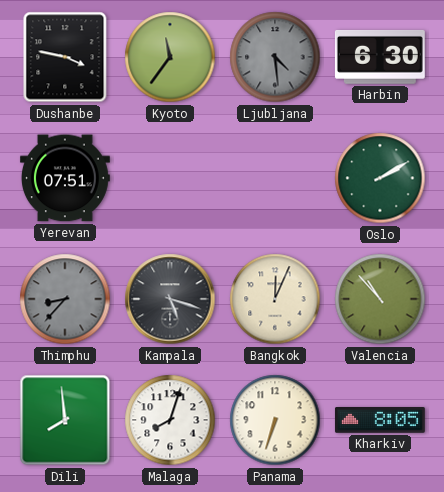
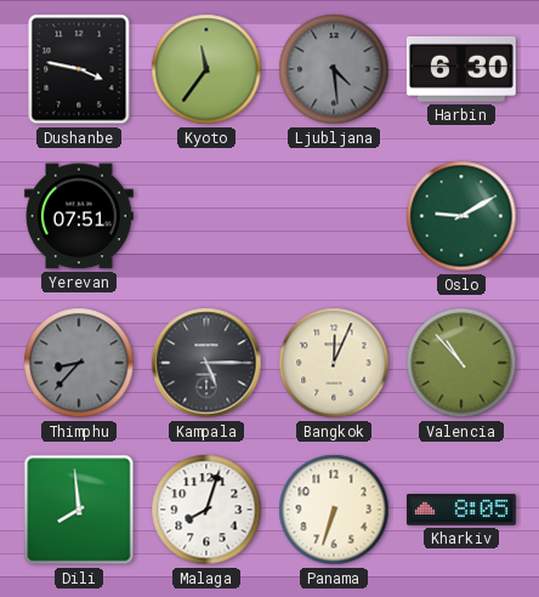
Oslo: 2:10 -> 9:10
Kampala: 5:18 -> 5:15
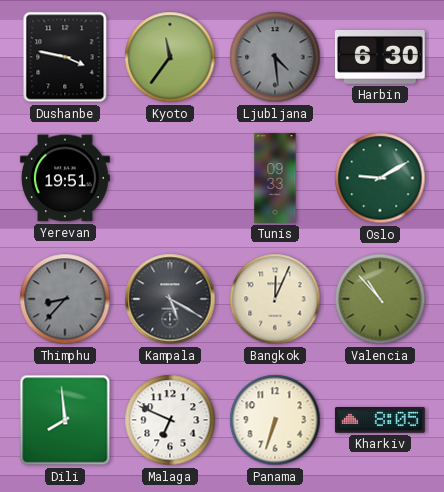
Yerevan: 07:51 -> 19:51
Tunis: none -> 09:33
Kampala: 5:15 -> 5:20
Malaga: 8:03 -> 6:49
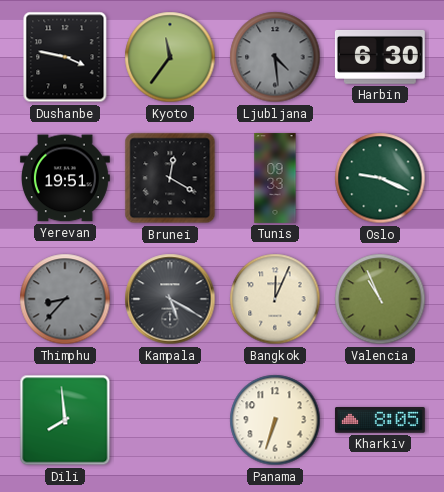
Brunei: none -> 12:20
Oslo: 9:10 -> 9:19
Valencia: 10:53 -> 10:56
Malaga: 6:49 -> none
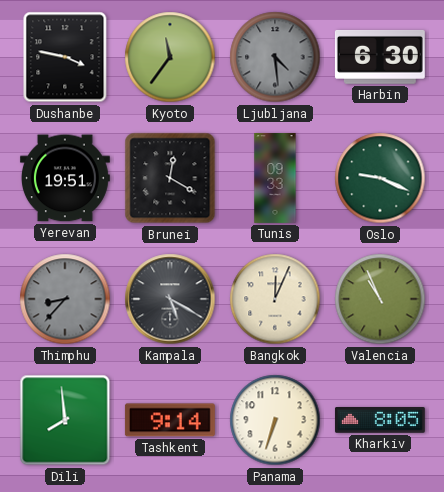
Tashkent: none -> 9:14
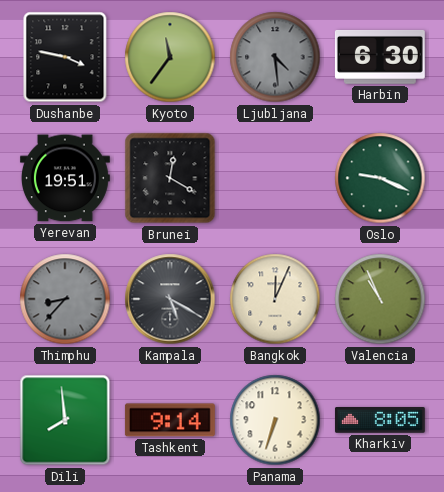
Tunis: 09:33 -> none
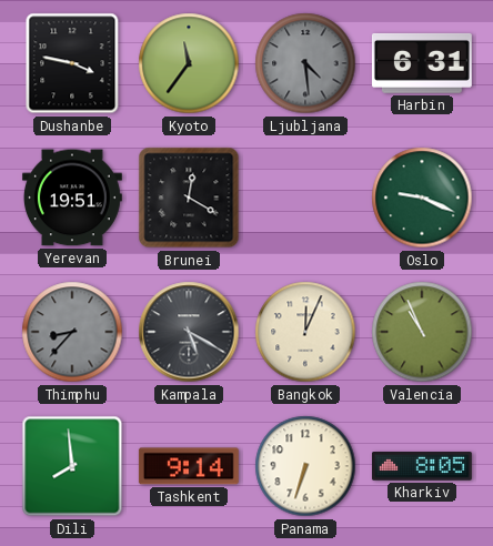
Harbin: 6:30 -> 6:31
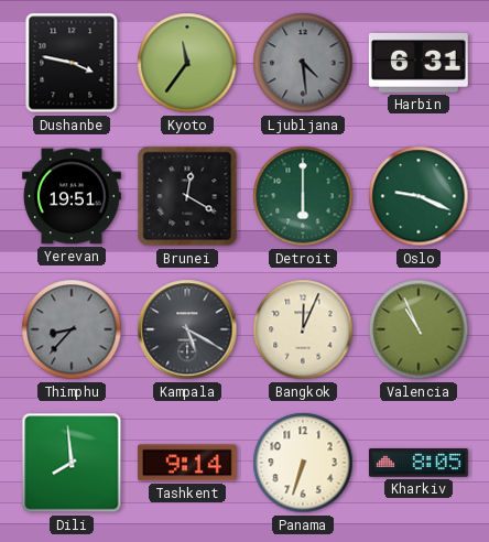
Detroit: none -> 6:00
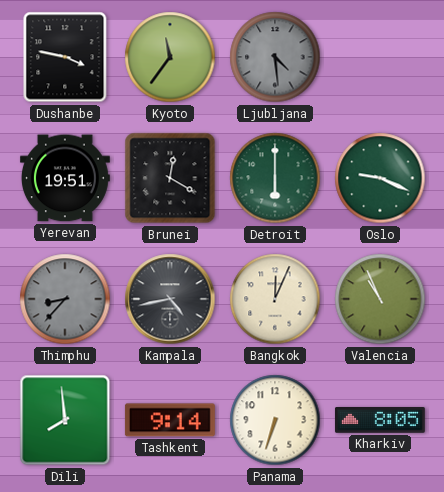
Harbin: 6:31 -> none
Kampala: 5:20 -> 4:43
